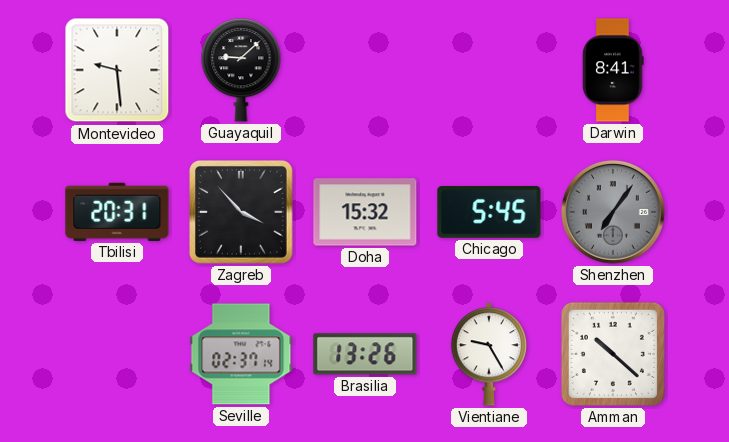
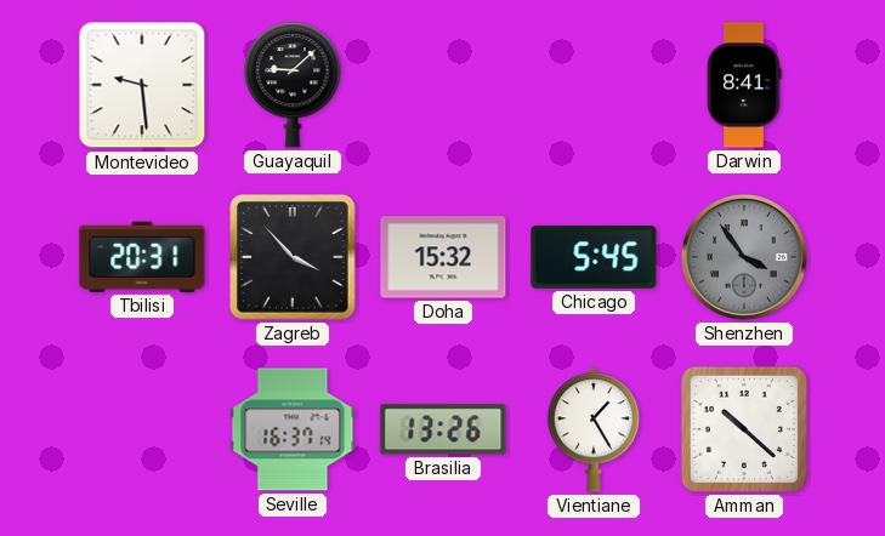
Shenzhen: 7:06 -> 3:54
Seville: 02:37 -> 16:37
Vientiane: 9:25 -> 1:25
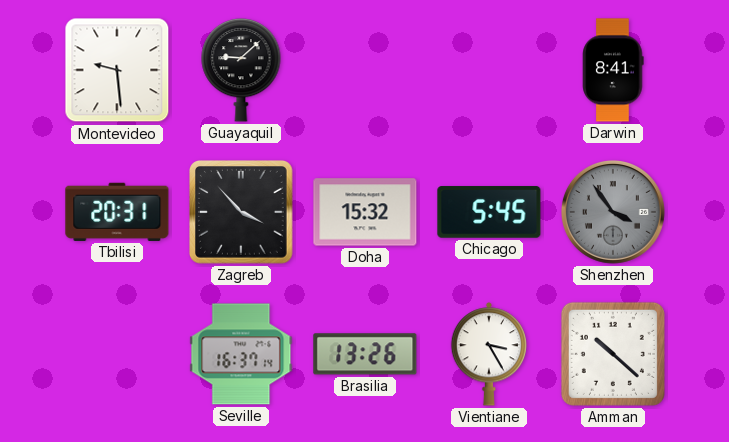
Vientiane: 1:25 -> 3:25
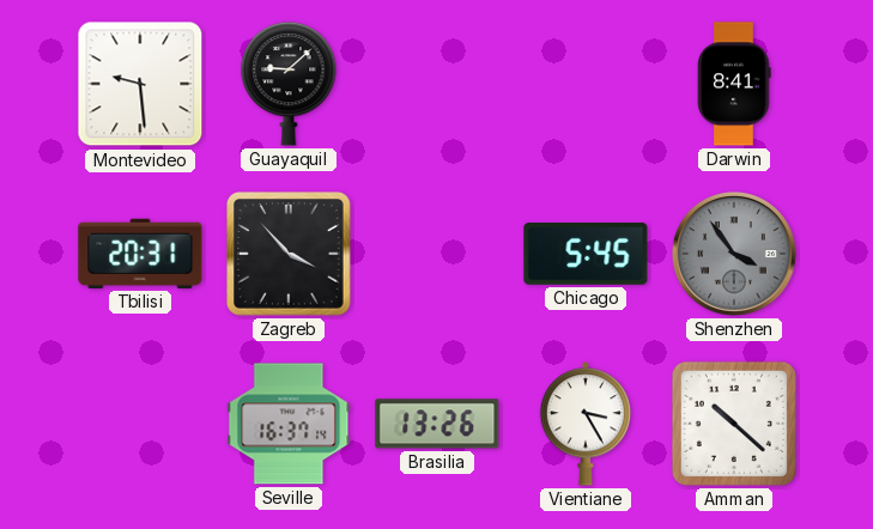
Doha: 15:32 -> none
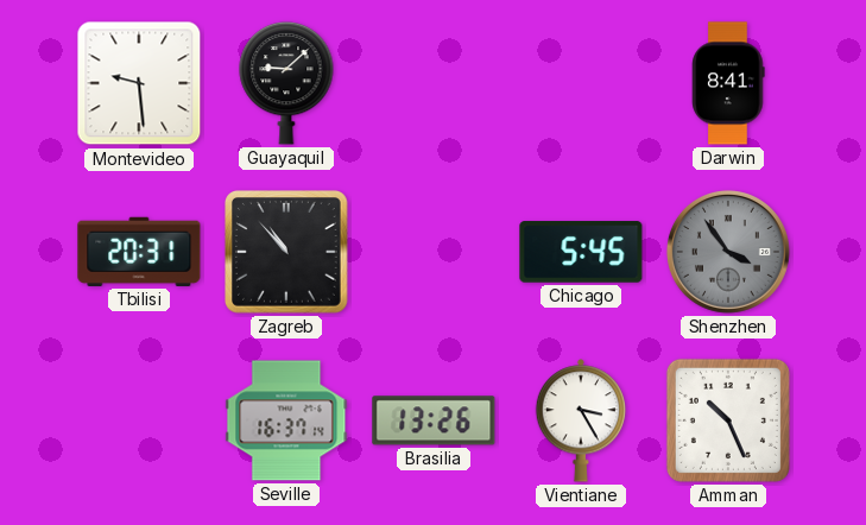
Zagreb: 3:53 -> 10:53
Amman: 10:22 -> 10:26
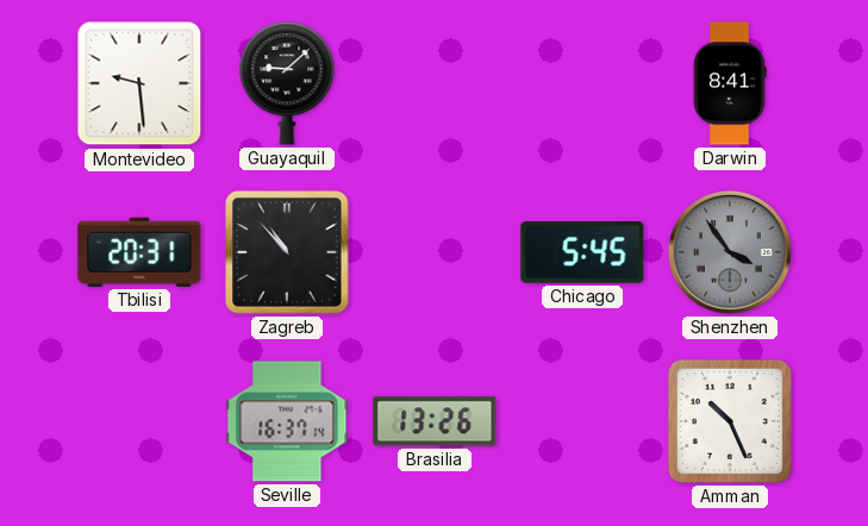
Vientiane: 3:25 -> none
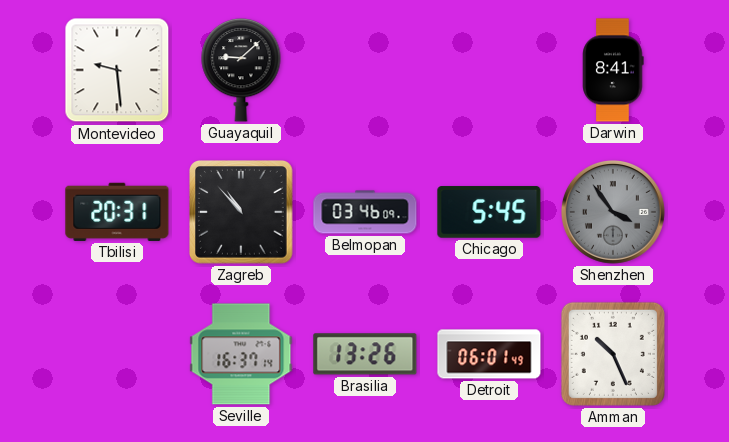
Belmopan: none -> 03:46
Detroit: none -> 06:01
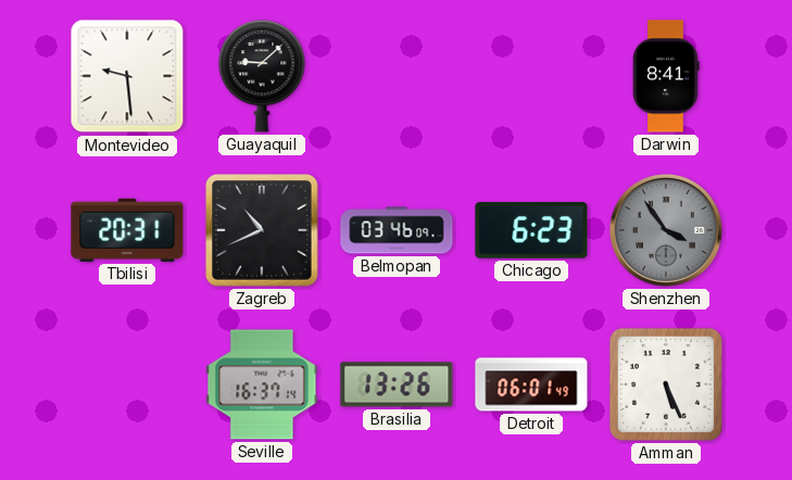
Zagreb: 10:53 -> 10:41
Chicago: 5:45 -> 6:23
Amman: 10:26 -> 5:26
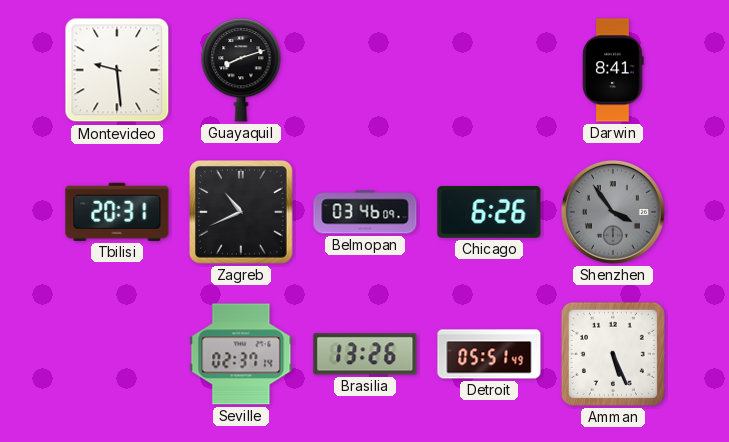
Guayaquil: 9:08 -> 8:12
Chicago: 6:23 -> 6:26
Seville: 16:37 -> 02:37
Detroit: 06:01 -> 05:51
